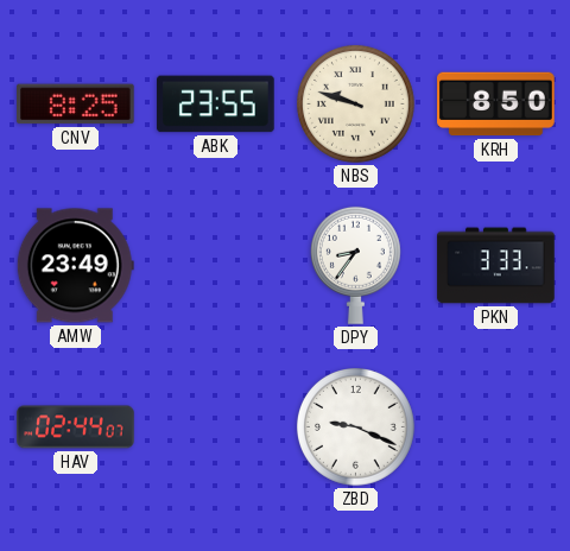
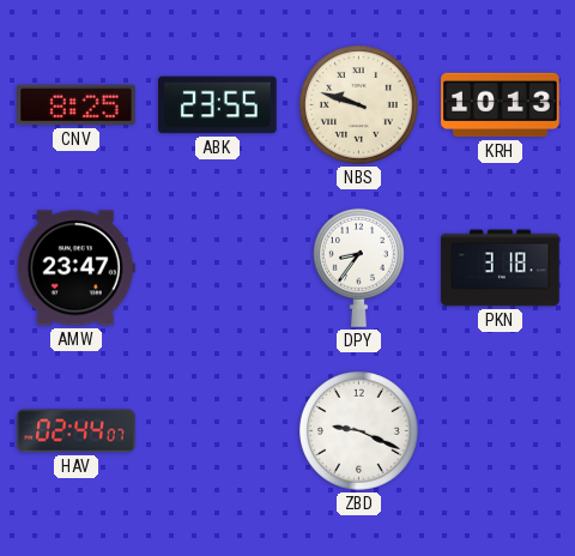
KRH: 8:50 -> 10:13
AMW: 23:49 -> 23:47
PKN: 3:33 -> 3:18
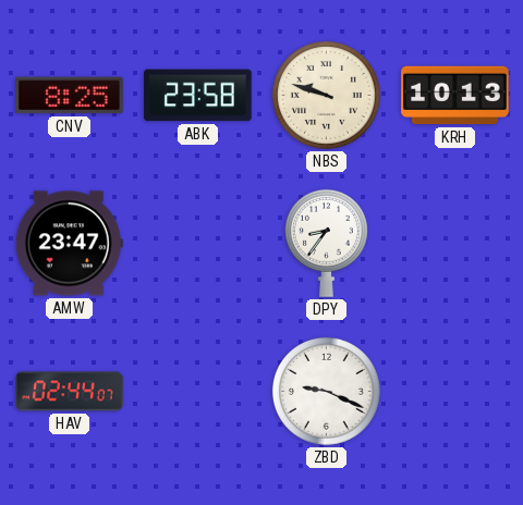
ABK: 23:55 -> 23:58
PKN: 3:18 -> none
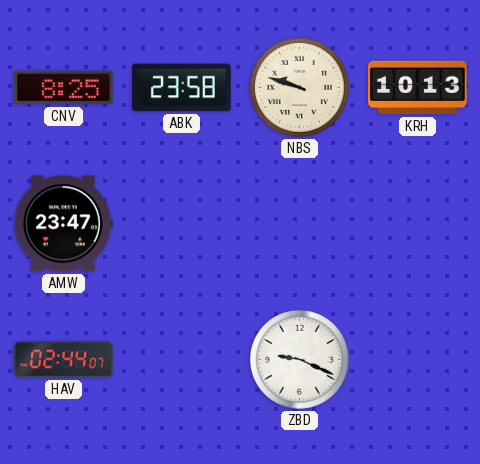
DPY: 8:36 -> none
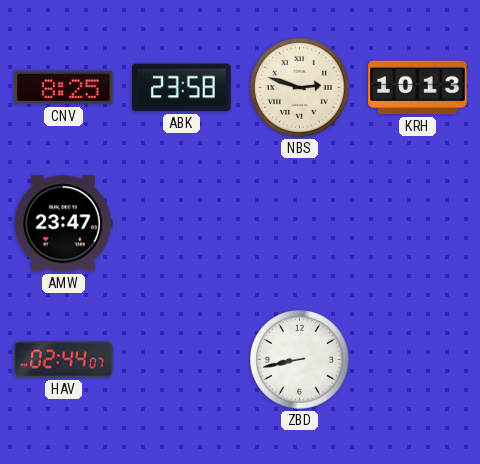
NBS: 9:48 -> 2:48
ZBD: 9:19 -> 8:43
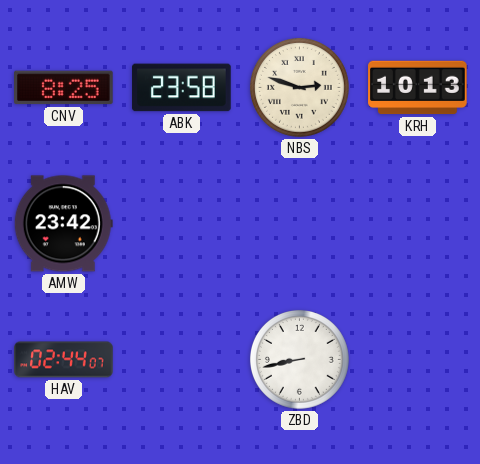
AMW: 23:47 -> 23:42
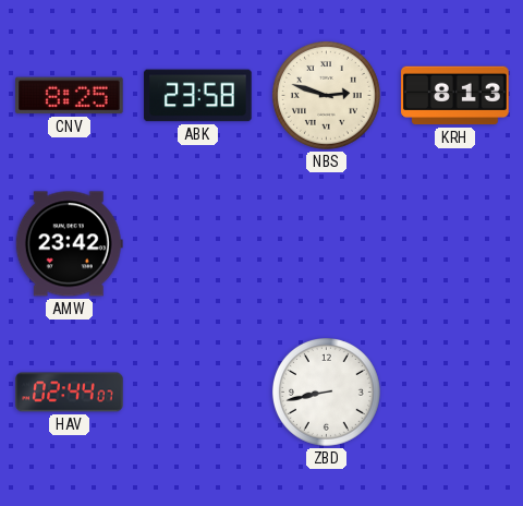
KRH: 10:13 -> 8:13
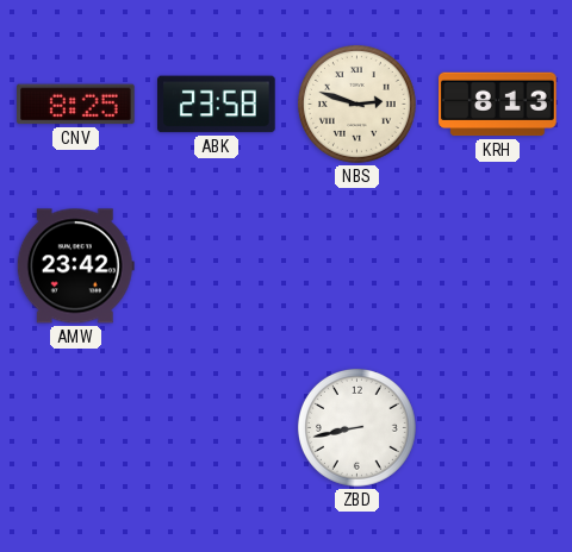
HAV: 02:44 -> none
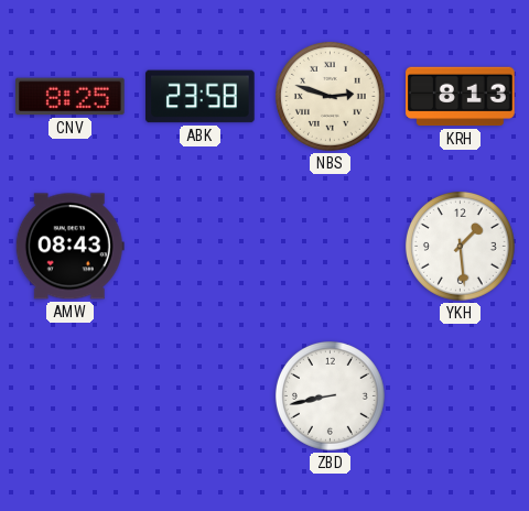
AMW: 23:42 -> 08:43
YKH: none -> 1:29
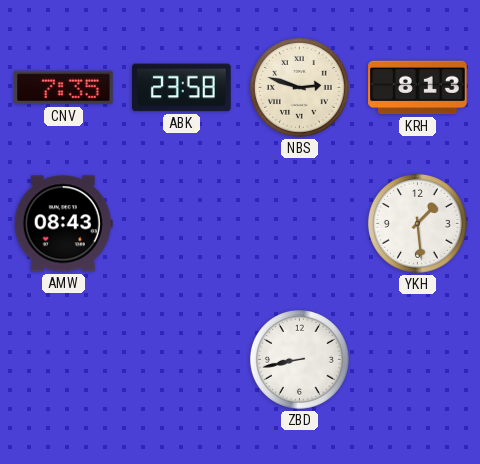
CNV: 8:25 -> 7:35
